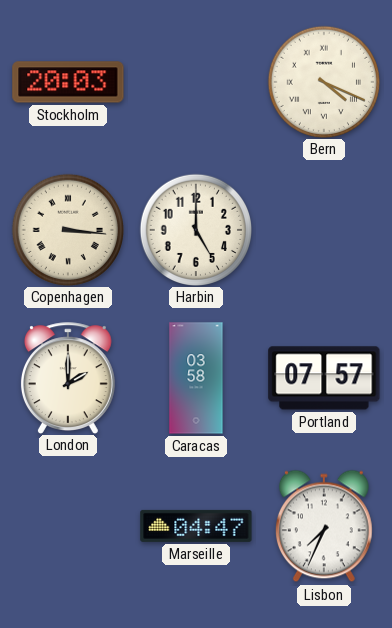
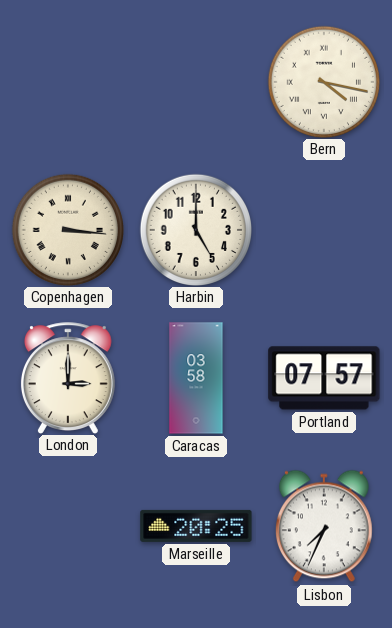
Stockholm: 20:03 -> none
Bern: 4:19 -> 4:17
London: 2:00 -> 3:00
Marseille: 04:47 -> 20:25
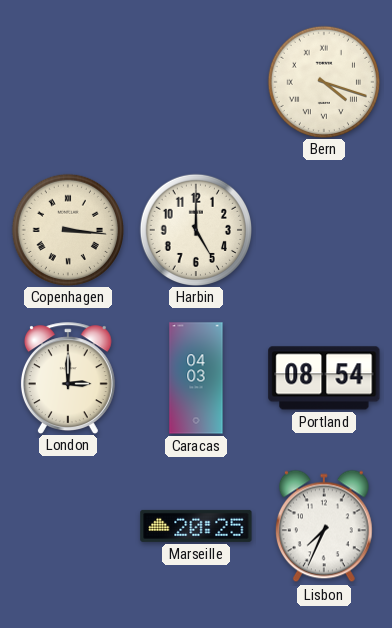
Bern: 4:17 -> 4:18
Caracas: 03:58 -> 04:03
Portland: 07:57 -> 08:54
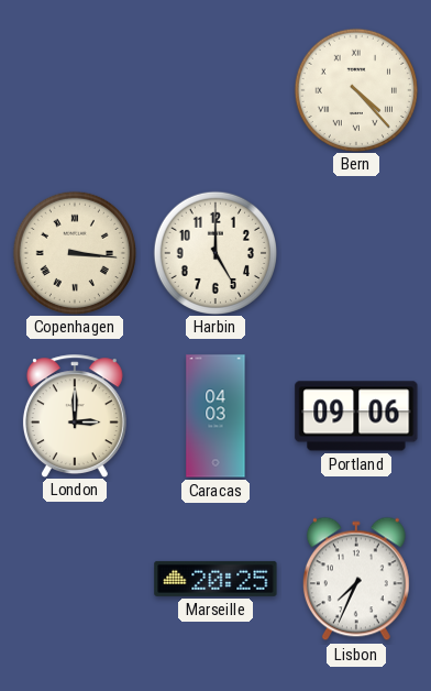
Bern: 4:18 -> 4:23
Portland: 08:54 -> 09:06
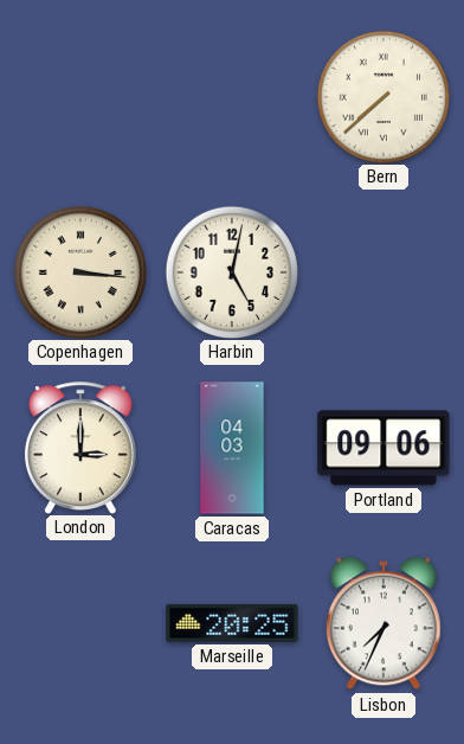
Bern: 4:23 -> 7:38
Harbin: 5:00 -> 5:02
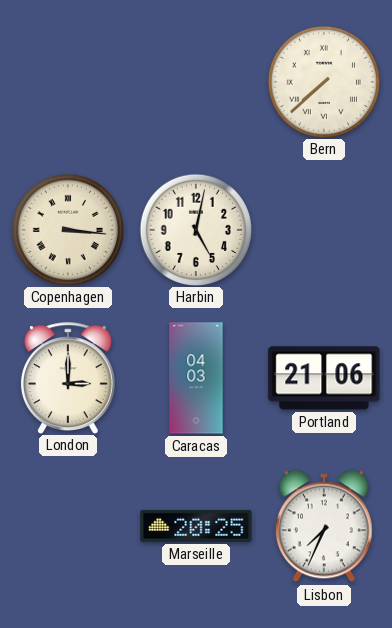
Portland: 09:06 -> 21:06
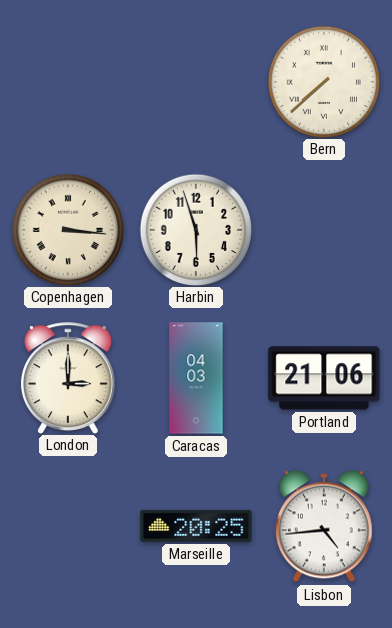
Harbin: 5:02 -> 5:57
Lisbon: 7:34 -> 4:44
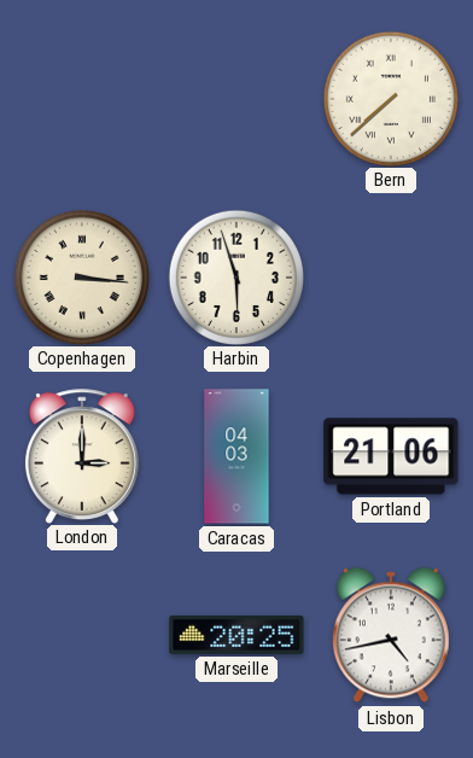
Lisbon: 4:44 -> 4:43
